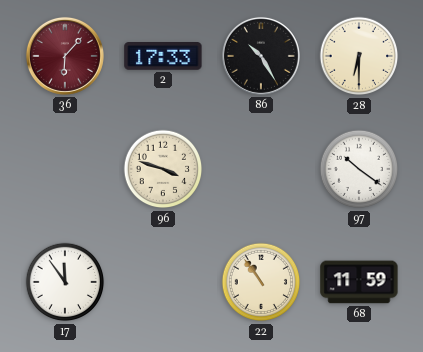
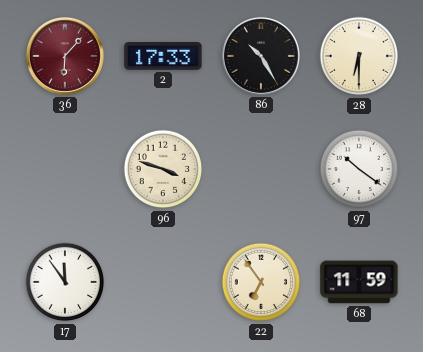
22: 10:54 -> 6:54
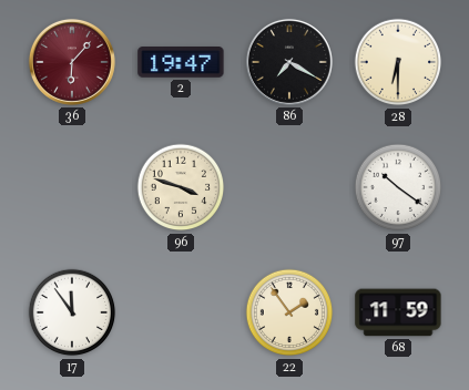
2: 17:33 -> 19:47
86: 10:25 -> 7:20
22: 6:54 -> 1:54
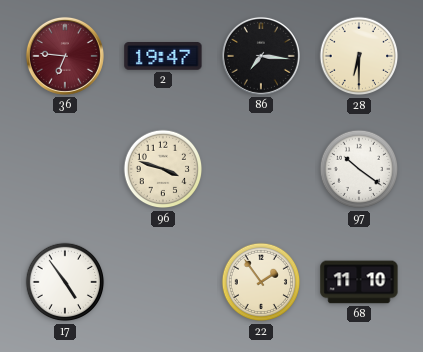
36: 6:07 -> 6:46
86: 7:20 -> 7:16
17: 11:54 -> 4:54
68: 11:59 -> 11:10
